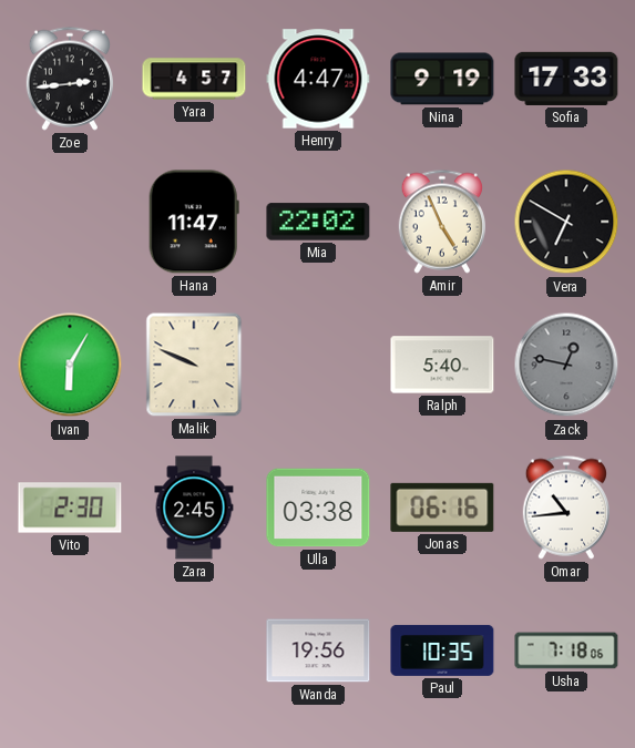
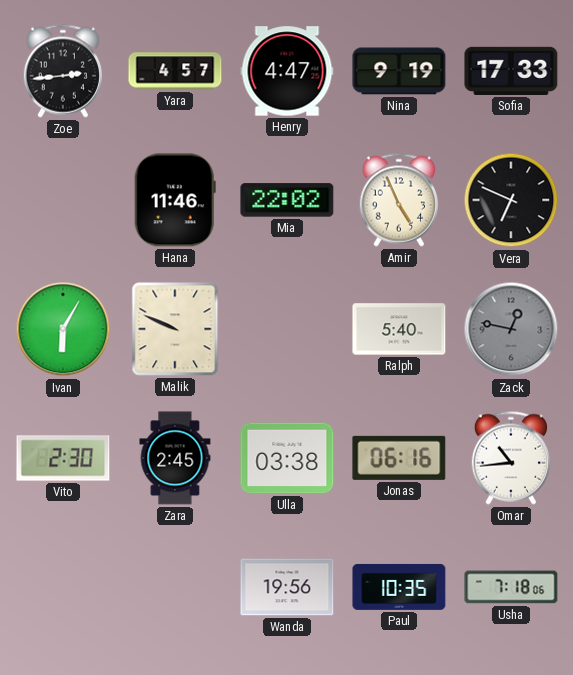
Hana: 11:47 -> 11:46
Vera: 6:50 -> 6:49
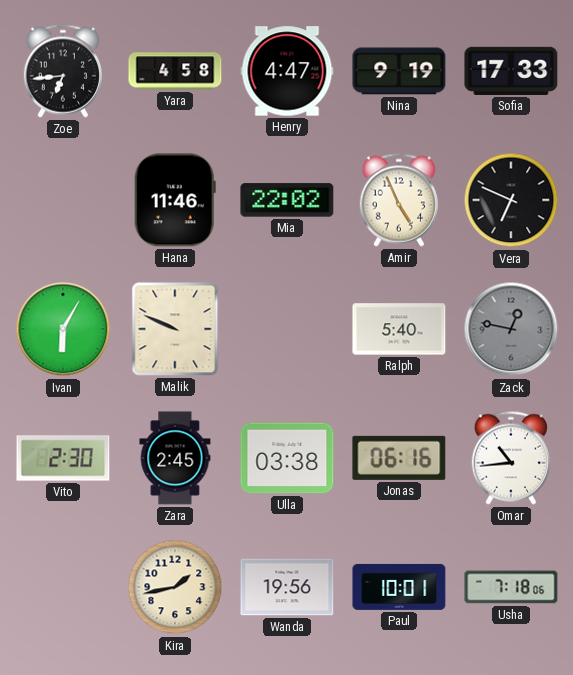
Zoe: 2:44 -> 6:44
Yara: 4:57 -> 4:58
Kira: none -> 1:43
Paul: 10:35 -> 10:01
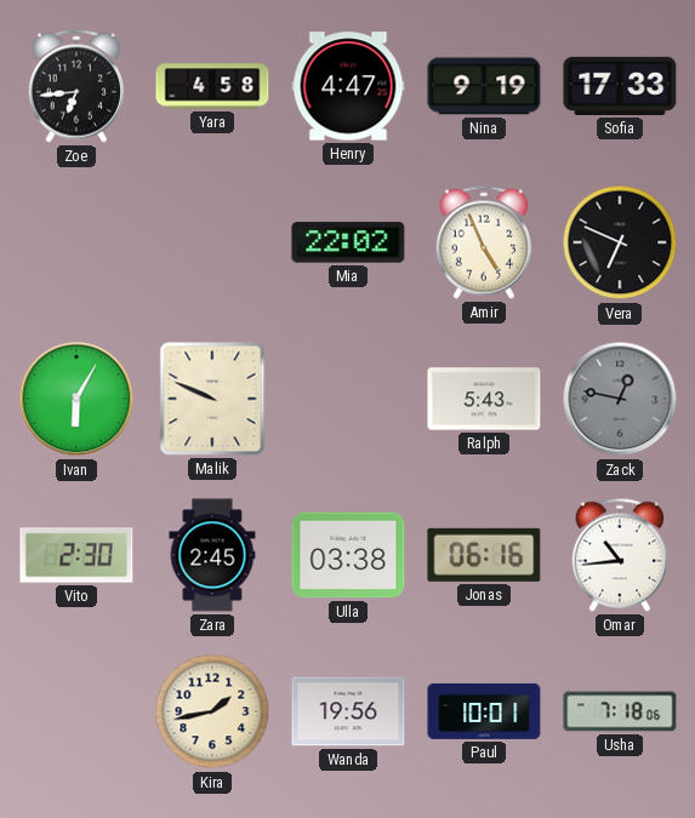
Hana: 11:46 -> none
Ralph: 5:40 -> 5:43
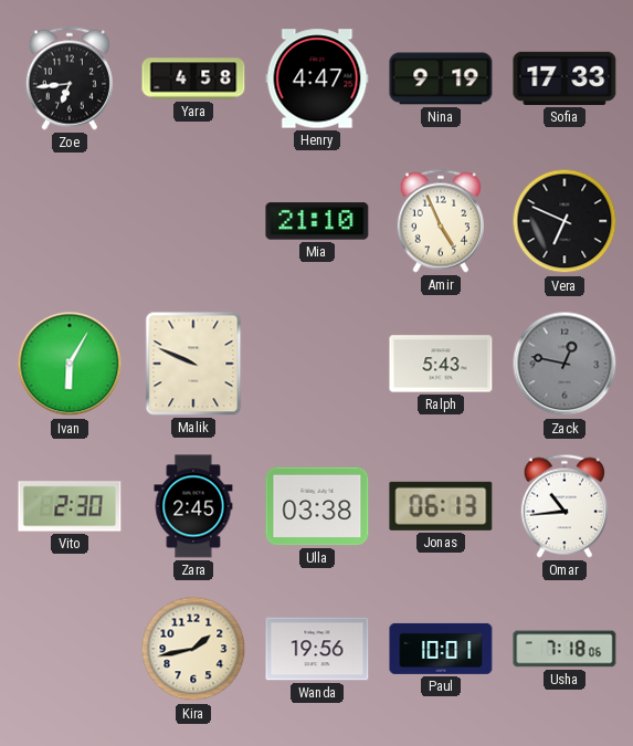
Mia: 22:02 -> 21:10
Jonas: 06:16 -> 06:13
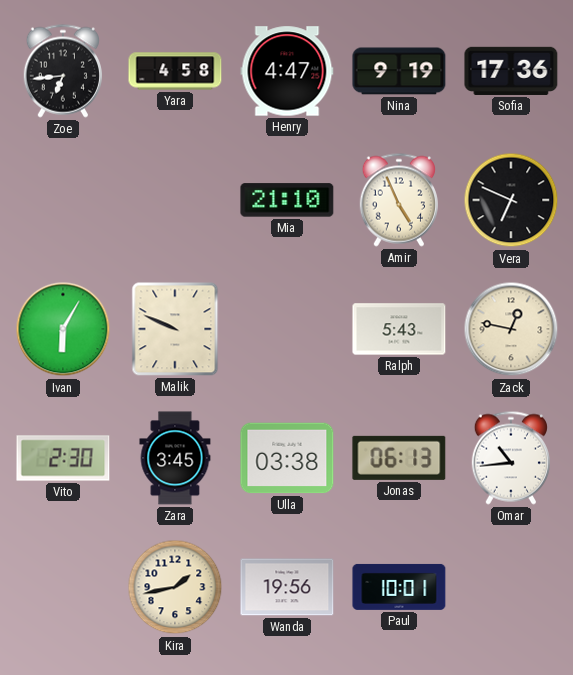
Sofia: 17:33 -> 17:36
Zack dial: grey -> cream
Zara: 2:45 -> 3:45
Usha: 7:18 -> none
